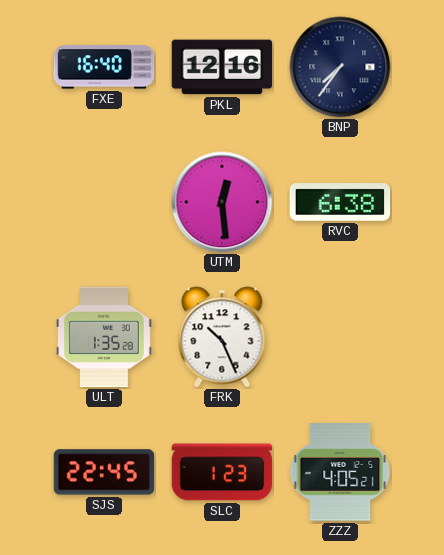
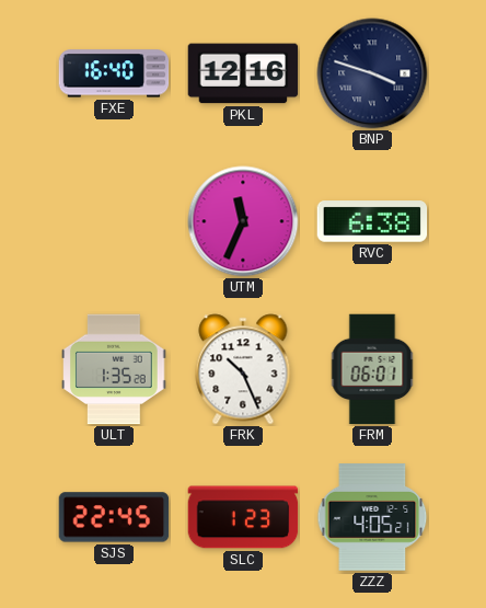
BNP: 7:36 -> 3:48
UTM: 12:29 -> 11:34
FRM: none -> 06:01
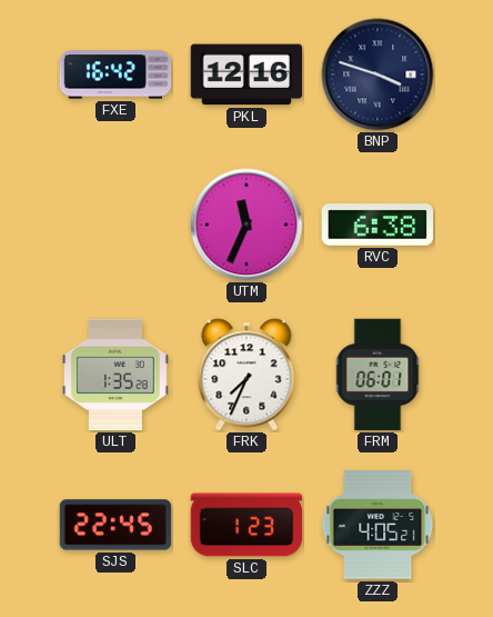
FXE: 16:40 -> 16:42
FRK: 10:26 -> 7:34
